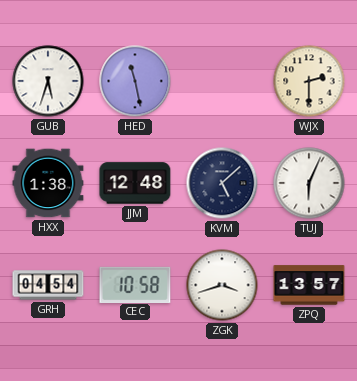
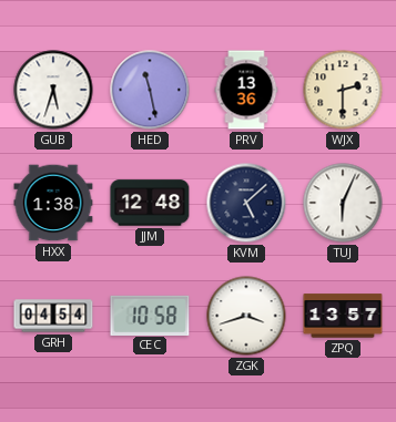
PRV: none -> 13:36
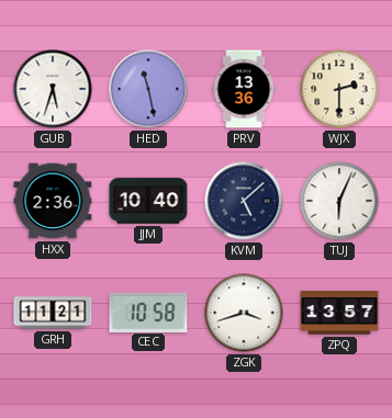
HXX: 1:38 -> 2:36
JJM: 12:48 -> 10:40
GRH: 04:54 -> 11:21
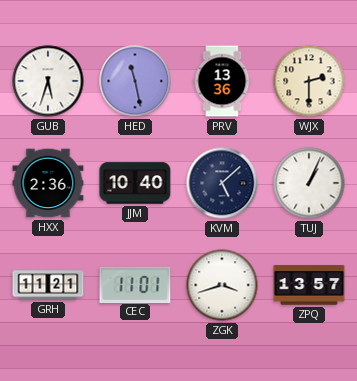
TUJ: 6:04 -> 1:04
CEC: 10:58 -> 11:01
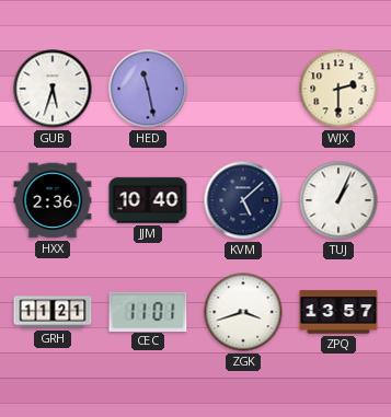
PRV: 13:36 -> none
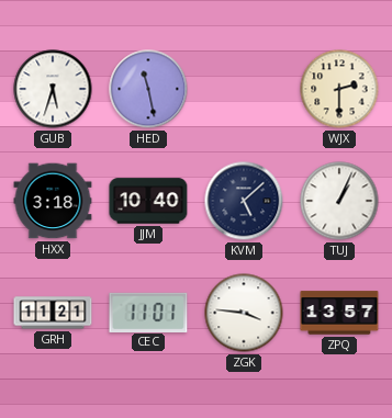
HXX: 2:36 -> 3:18
ZGK: 3:42 -> 3:46
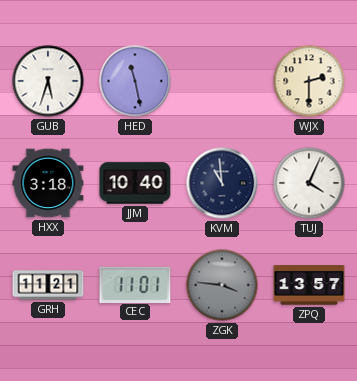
KVM: 5:08 -> 10:59
TUJ: 1:04 -> 4:04
ZGK dial: white -> grey
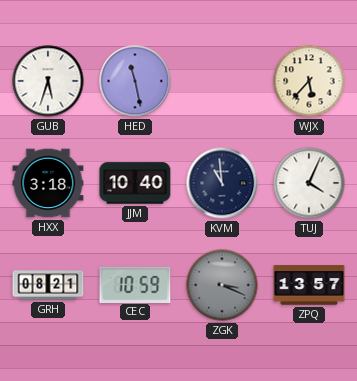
WJX: 2:30 -> 5:37
GRH: 11:21 -> 08:21
CEC: 11:01 -> 10:59
ZGK: 3:46 -> 3:19
